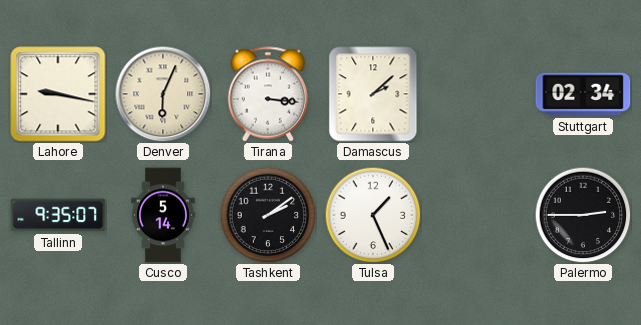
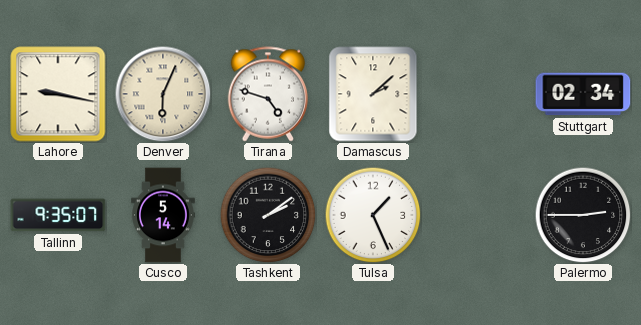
Tirana: 3:16 -> 4:48
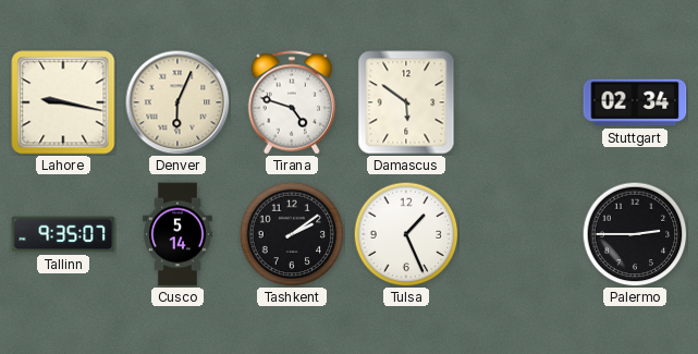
Damascus: 2:08 -> 5:51
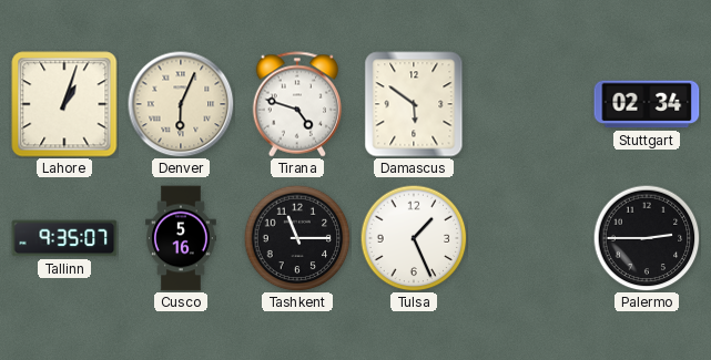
Lahore: 9:17 -> 1:03
Cusco: 5:14 -> 5:16
Tashkent: 2:09 -> 11:15
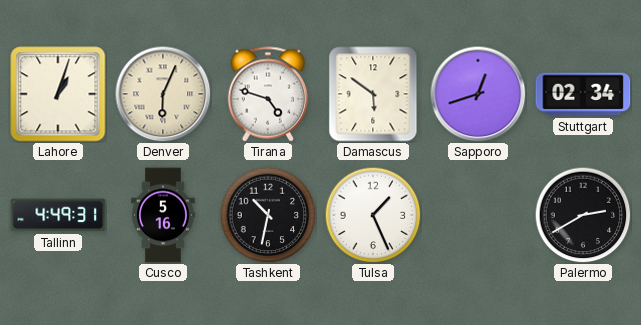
Sapporo: none -> 12:42
Tallinn: 9:35 -> 4:49
Tashkent: 11:15 -> 10:32
Palermo: 2:45 -> 2:40
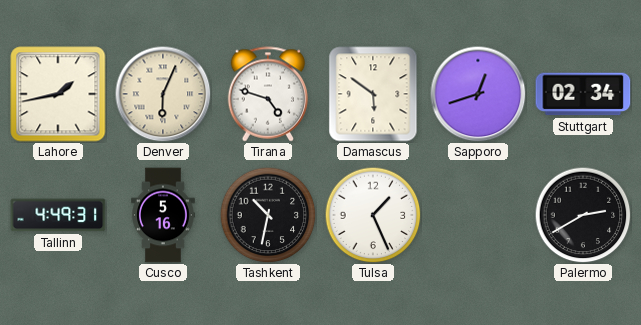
Lahore: 1:03 -> 1:43
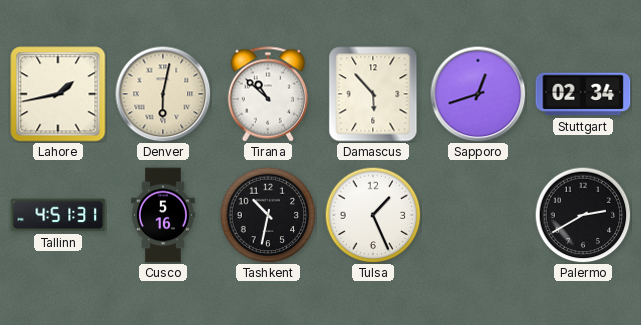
Denver: 6:04 -> 6:02
Tirana: 4:48 -> 10:52
Damascus: 5:51 -> 5:53
Tallinn: 4:49 -> 4:51
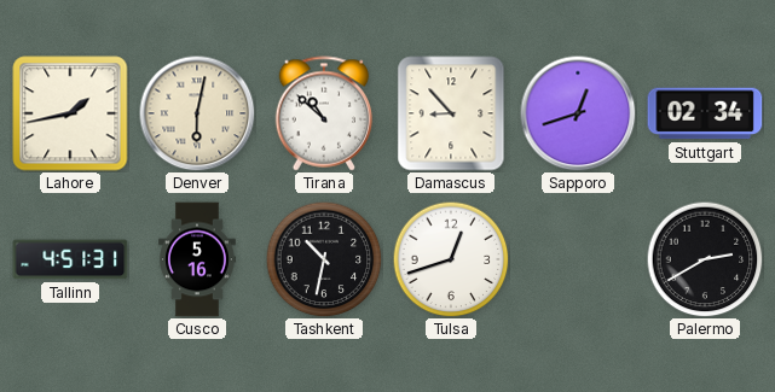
Damascus: 5:53 -> 8:53
Tulsa: 1:26 -> 12:42
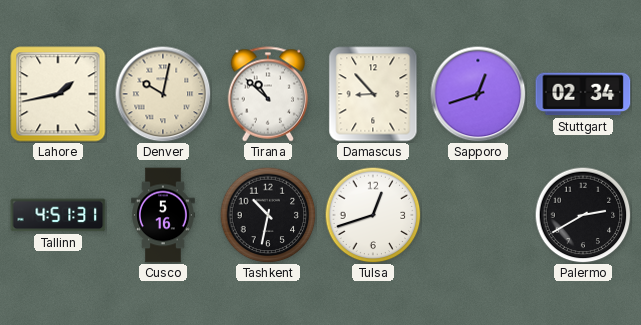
Denver: 6:02 -> 10:02
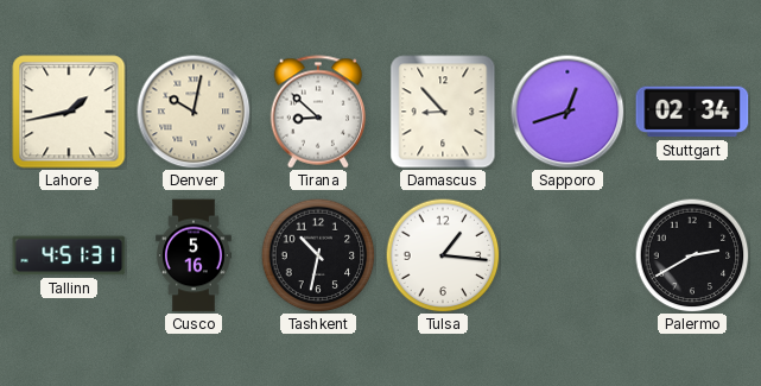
Tirana: 10:52 -> 8:52
Tulsa: 12:42 -> 1:16
